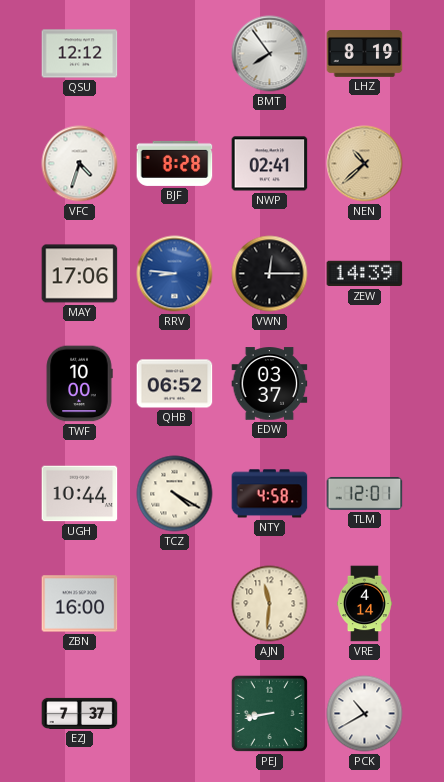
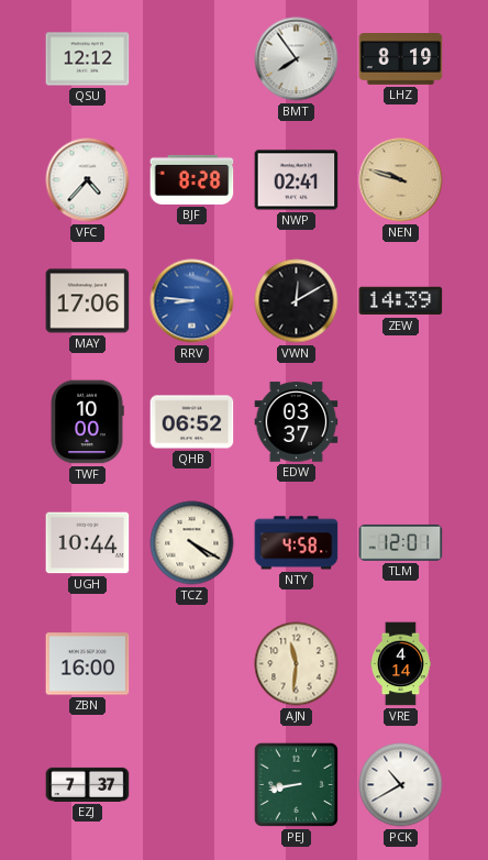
VFC: 4:33 -> 4:37
NEN: 10:38 -> 9:48
VWN: 12:15 -> 12:10
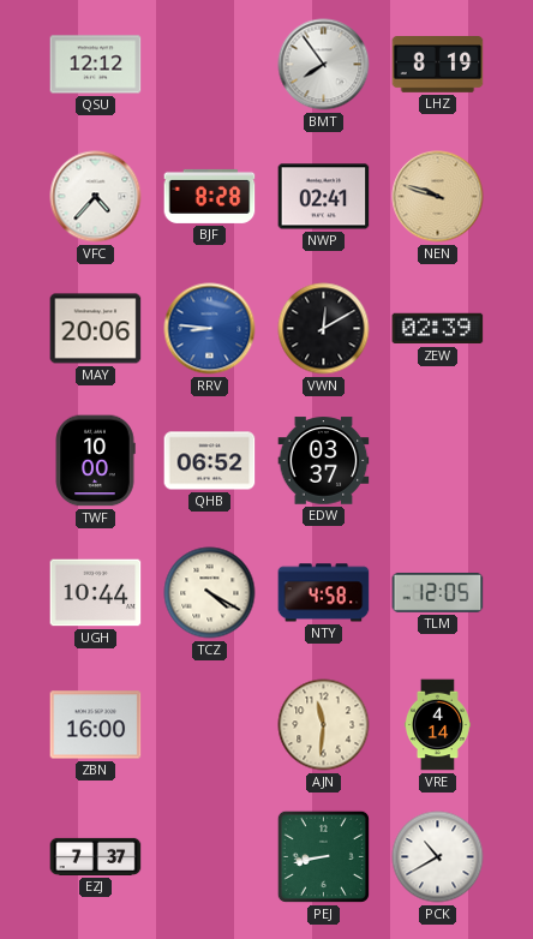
MAY: 17:06 -> 20:06
ZEW: 14:39 -> 02:39
TLM: 12:01 -> 12:05
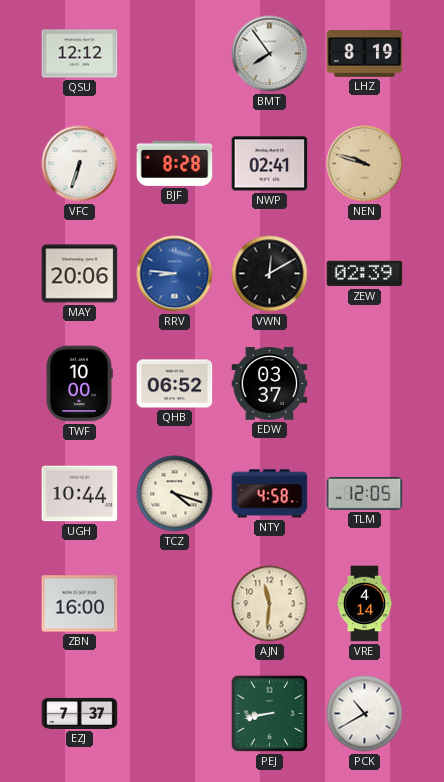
VFC: 4:37 -> 6:33
TCZ: 4:20 -> 4:18
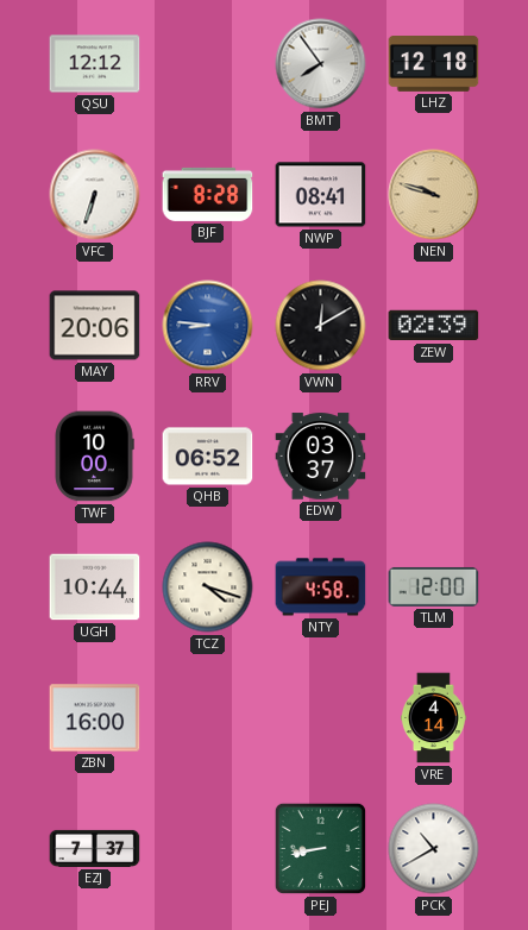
LHZ: 8:19 -> 12:18
NWP: 02:41 -> 08:41
TLM: 12:05 -> 12:00
AJN: 11:31 -> none
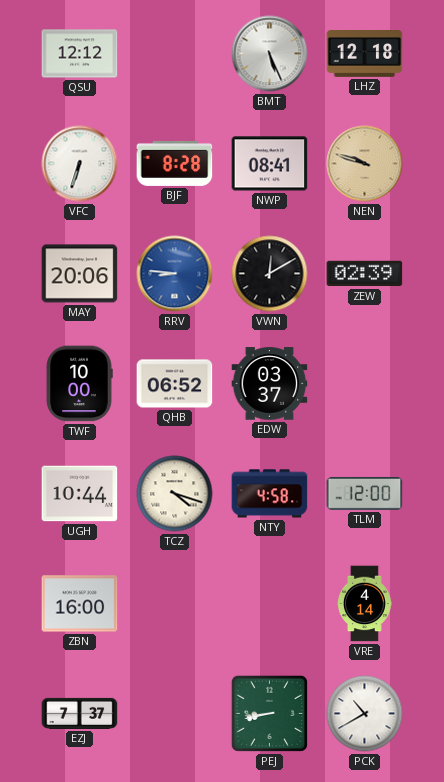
BMT: 7:54 -> 5:26
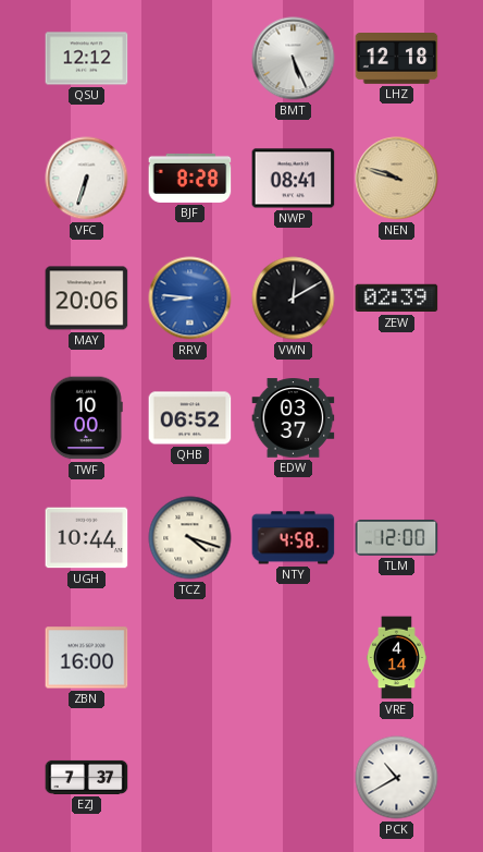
PEJ: 8:43 -> none
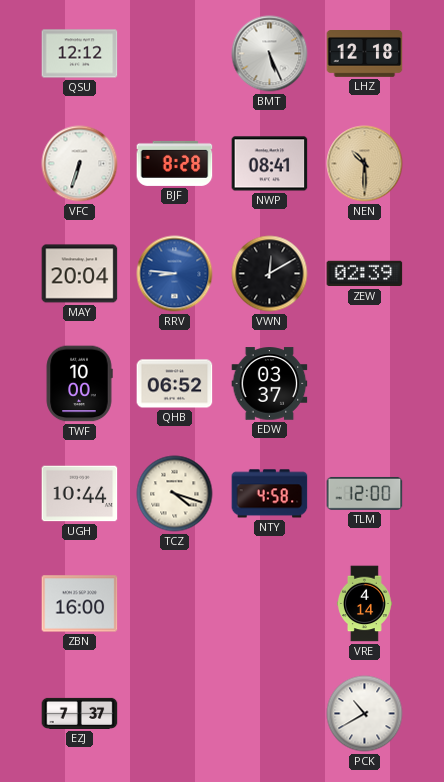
NEN: 9:48 -> 10:30
MAY: 20:06 -> 20:04
